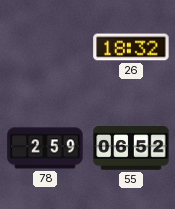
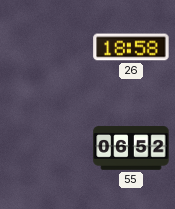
26: 18:32 -> 18:58
78: 2:59 -> none
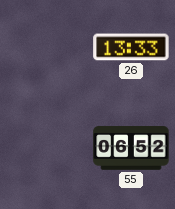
26: 18:58 -> 13:33
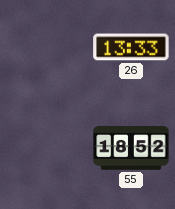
55: 06:52 -> 18:52
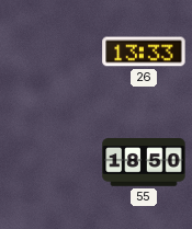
55: 18:52 -> 18:50
